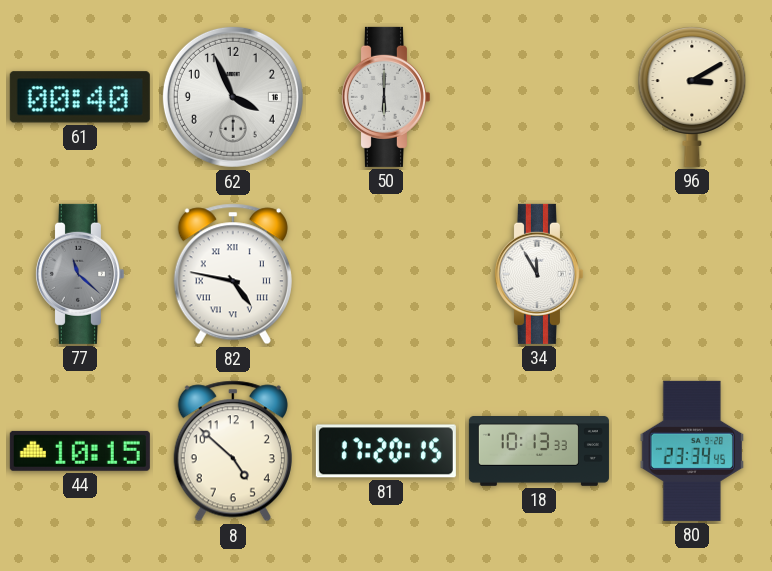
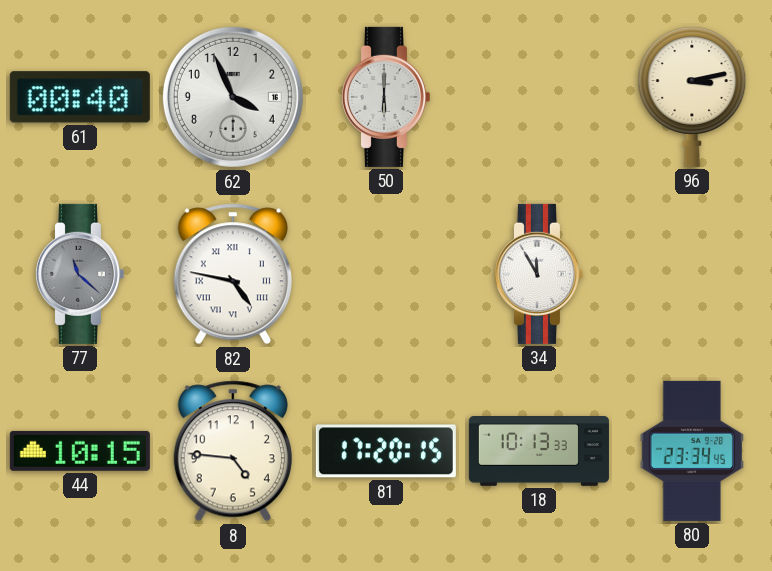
96: 3:10 -> 3:13
8: 4:52 -> 4:46
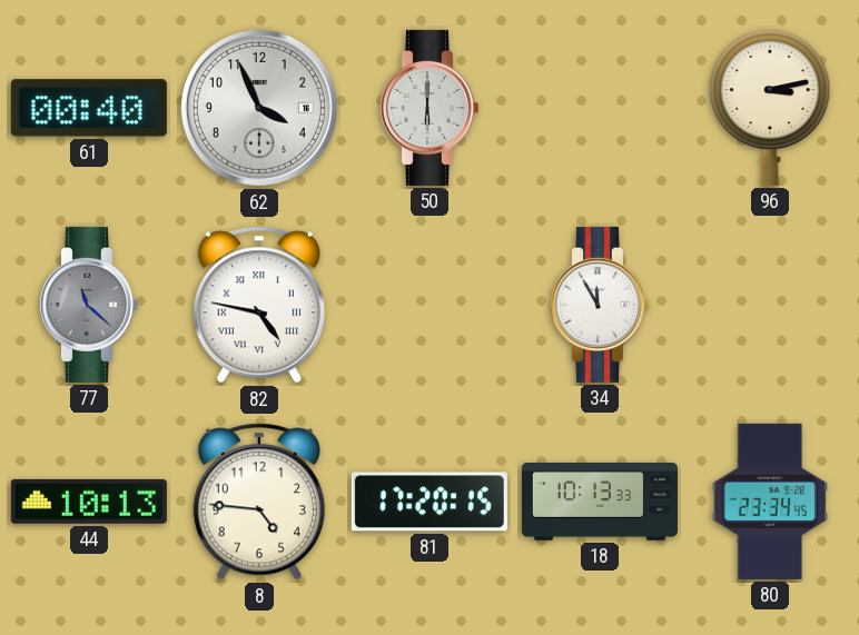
44: 10:15 -> 10:13
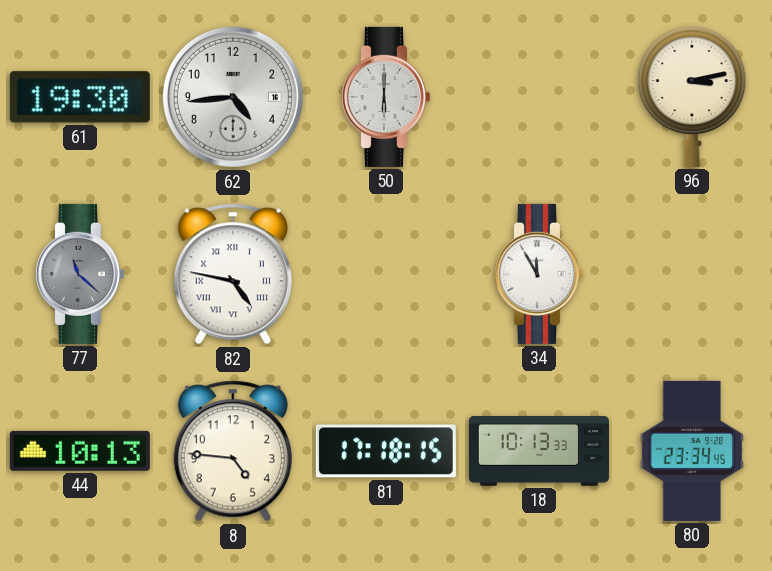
61: 00:40 -> 19:30
62: 3:56 -> 4:44
81: 17:20 -> 17:18
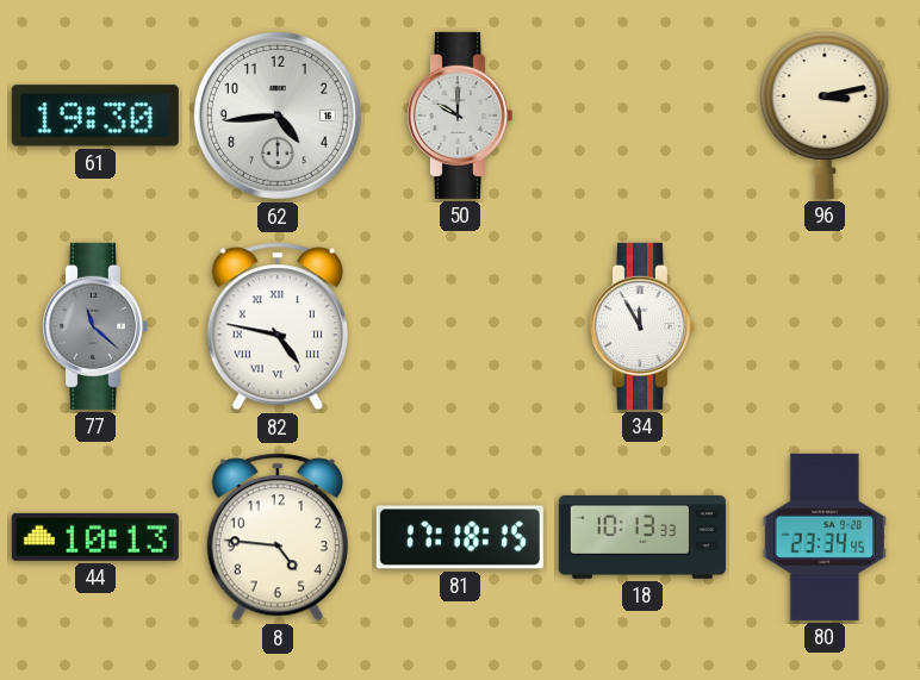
50: 6:00 -> 10:00
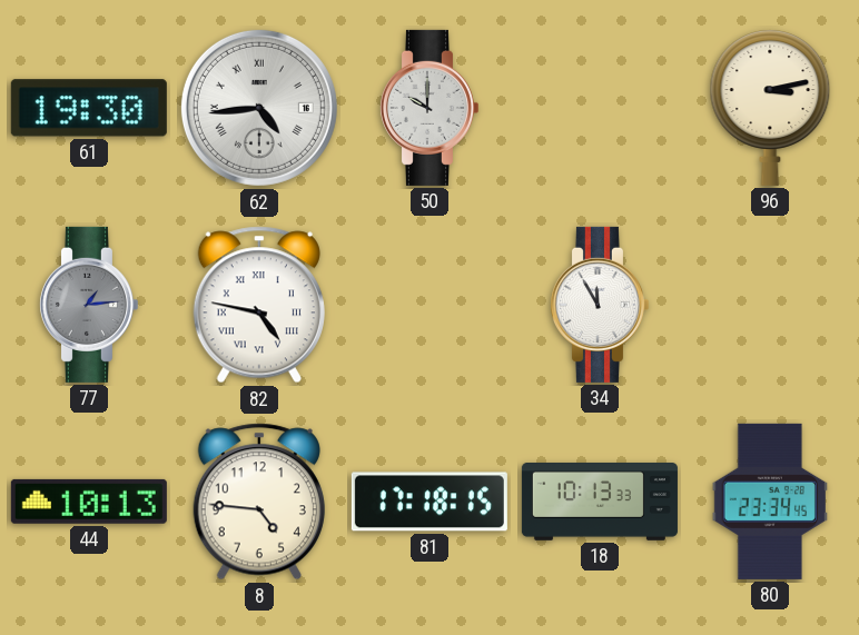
62 numerals: Arabic -> Roman
77: 11:22 -> 1:14
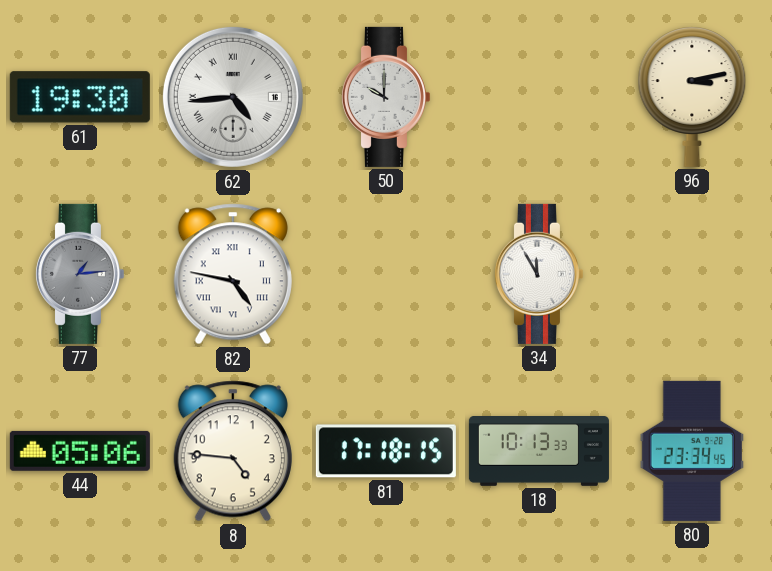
44: 10:13 -> 05:06
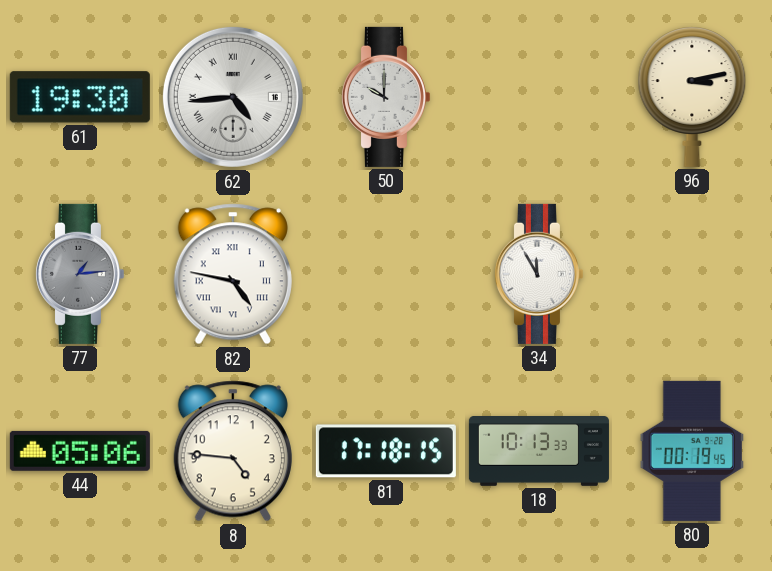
80: 23:34 -> 00:19
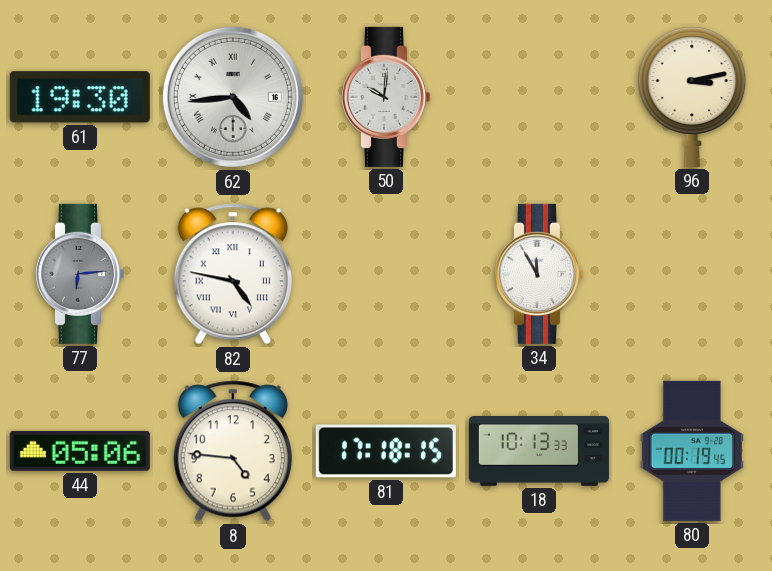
50: 10:00 -> 10:01
77: 1:14 -> 6:14
